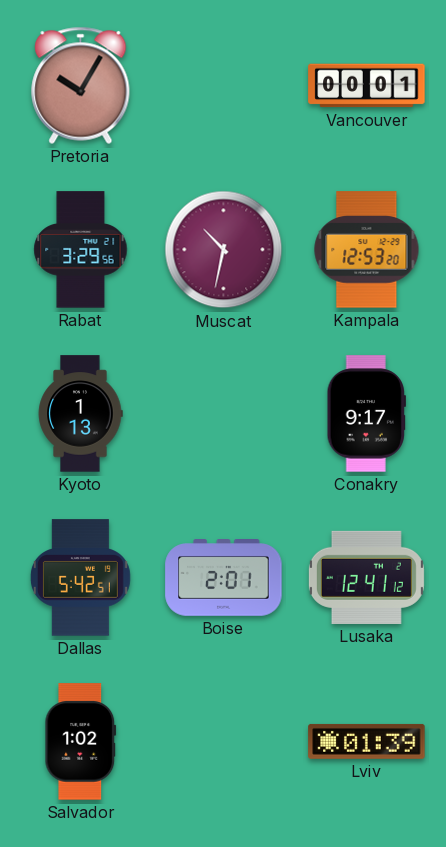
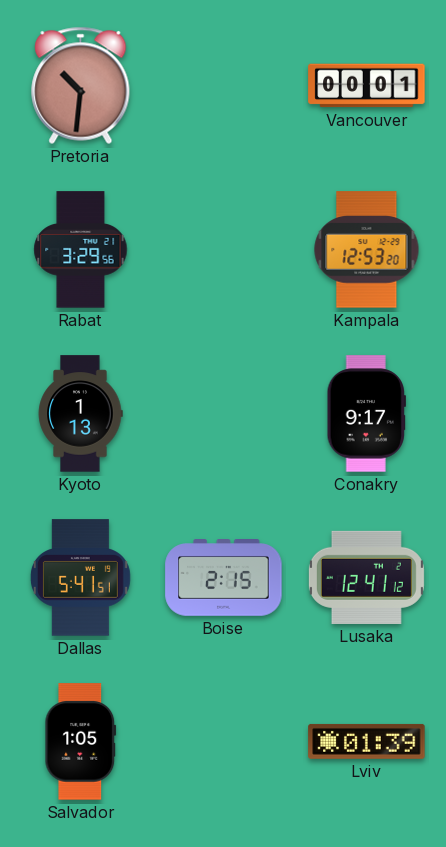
Pretoria: 10:05 -> 10:31
Muscat: 10:32 -> none
Dallas: 5:42 -> 5:41
Boise: 2:01 -> 2:15
Salvador: 1:02 -> 1:05
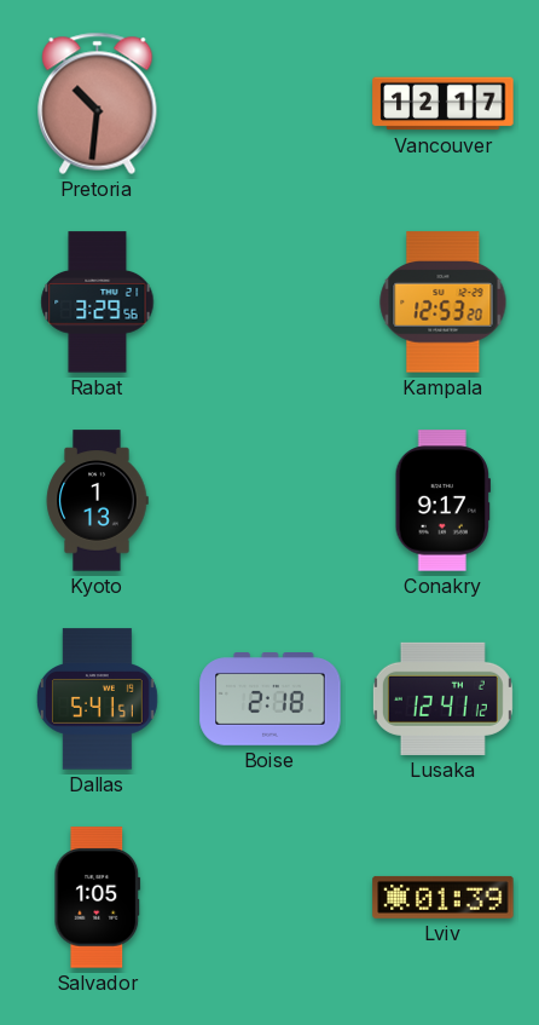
Vancouver: 00:01 -> 12:17
Boise: 2:15 -> 2:18
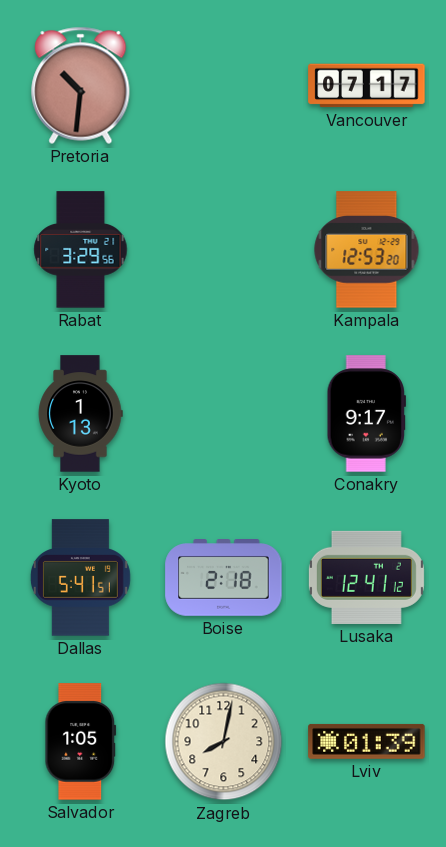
Vancouver: 12:17 -> 07:17
Zagreb: none -> 8:02
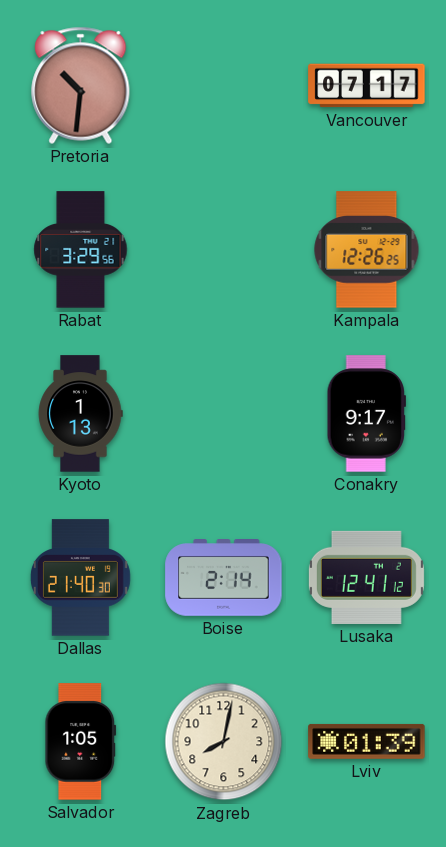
Kampala: 12:53 -> 12:26
Dallas: 5:41 -> 21:40
Boise: 2:18 -> 2:14
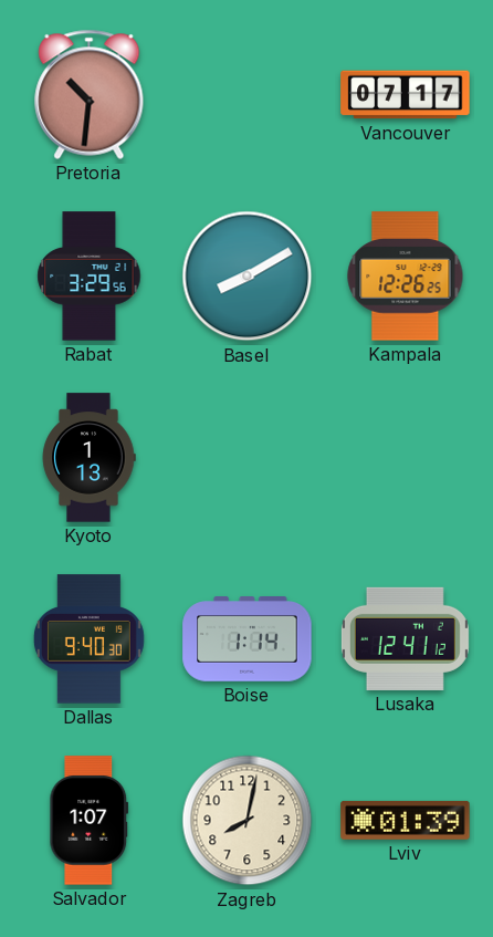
Basel: none -> 8:10
Conakry: 9:17 -> none
Dallas: 21:40 -> 9:40
Boise: 2:14 -> 1:14
Salvador: 1:05 -> 1:07
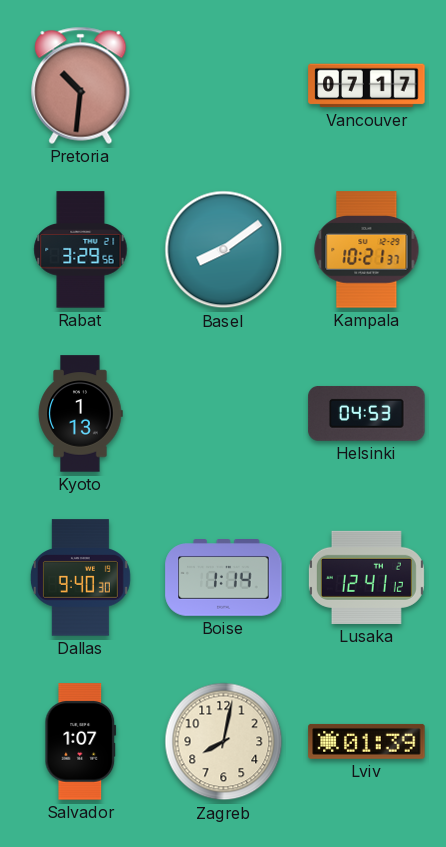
Basel: 8:10 -> 8:09
Kampala: 12:26 -> 10:21
Helsinki: none -> 04:53
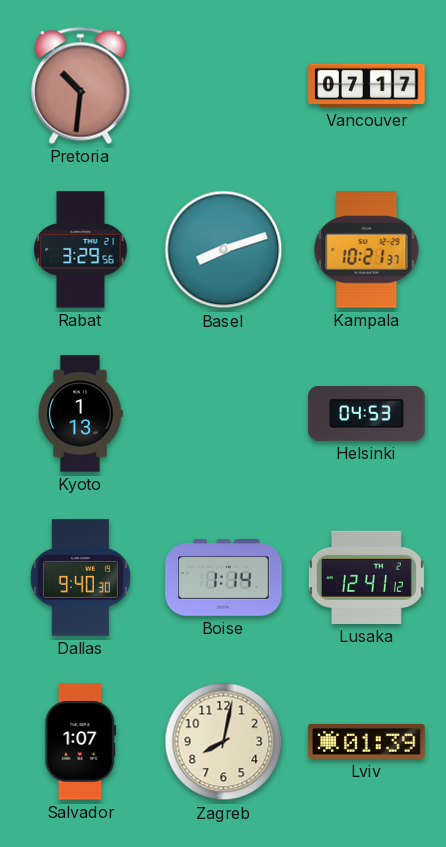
Basel: 8:09 -> 8:12
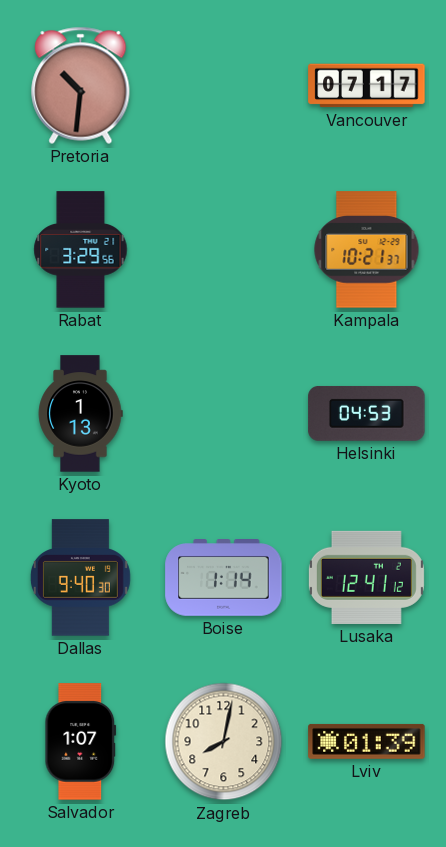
Basel: 8:12 -> none
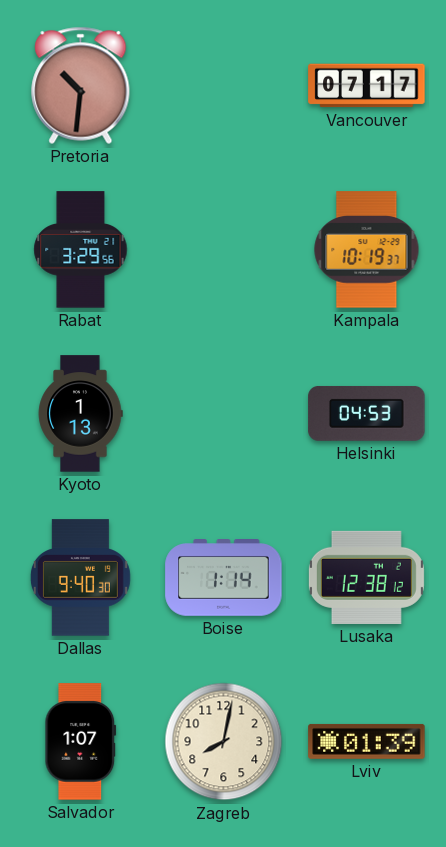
Kampala: 10:21 -> 10:19
Lusaka: 12:41 -> 12:38
